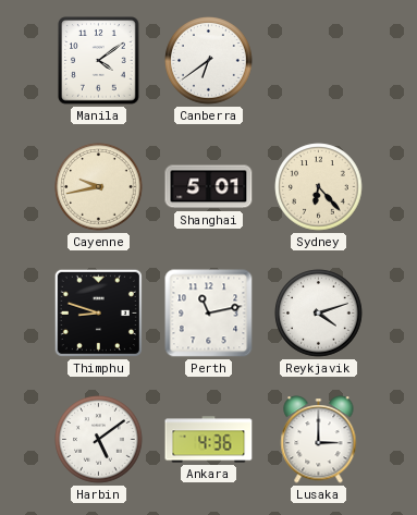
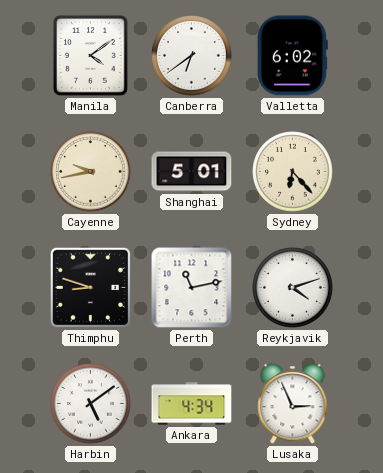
Valletta: none -> 6:02
Ankara: 4:36 -> 4:34
Lusaka: 3:00 -> 2:56
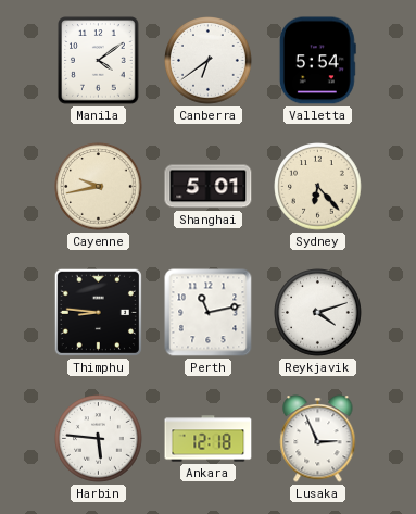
Valletta: 6:02 -> 5:54
Thimphu: 8:48 -> 8:46
Harbin: 5:09 -> 5:46
Ankara: 4:34 -> 12:18
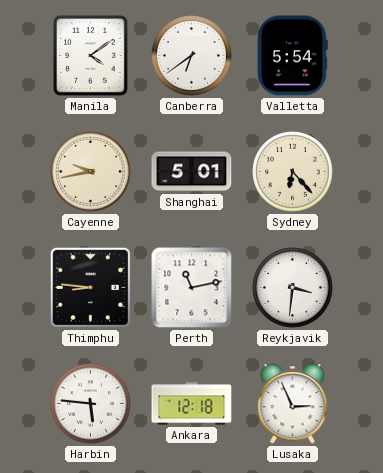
Reykjavik: 4:12 -> 3:31
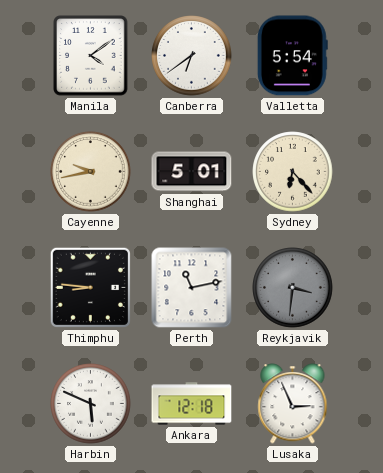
Reykjavik dial: white -> grey
Harbin: 5:46 -> 5:49
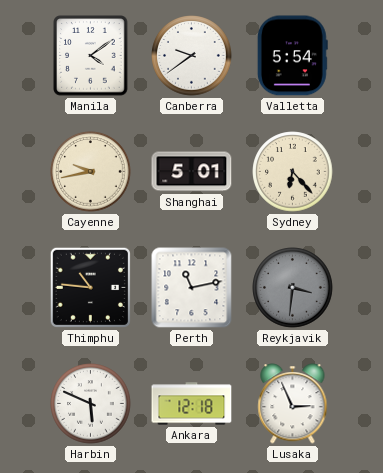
Canberra: 6:39 -> 9:39
Thimphu: 8:46 -> 10:46
